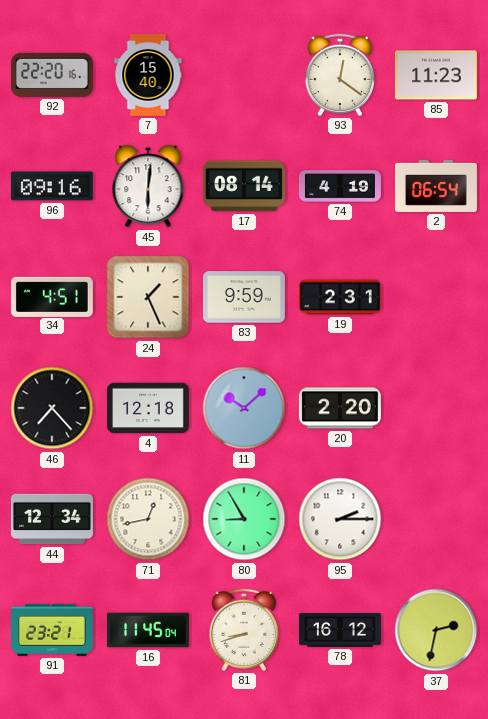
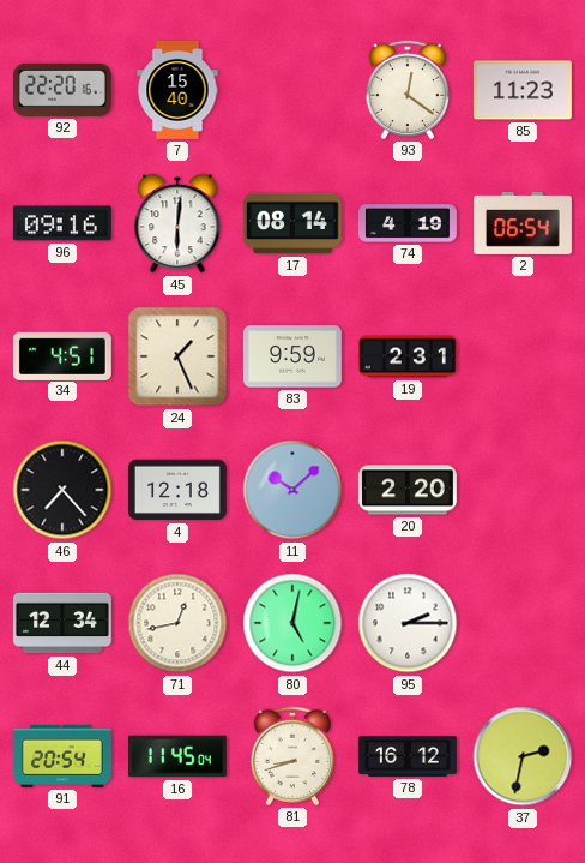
80: 8:55 -> 5:02
91: 23:21 -> 20:54
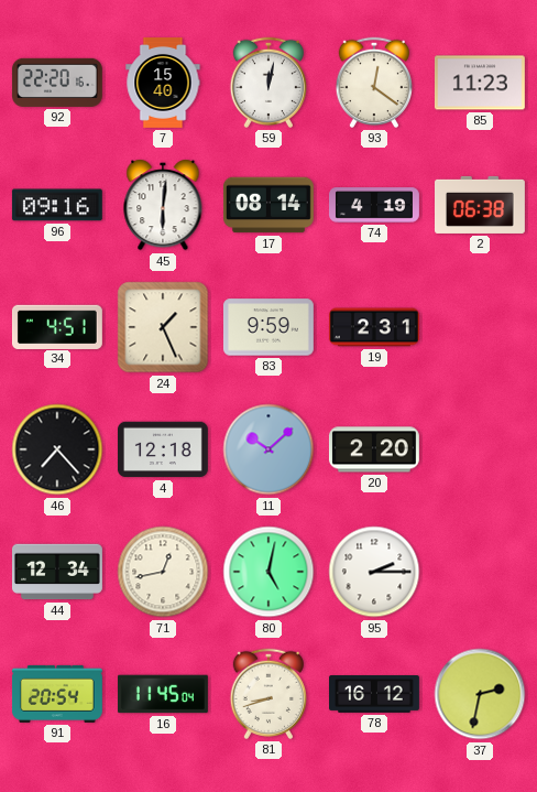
59: none -> 12:02
2: 06:54 -> 06:38
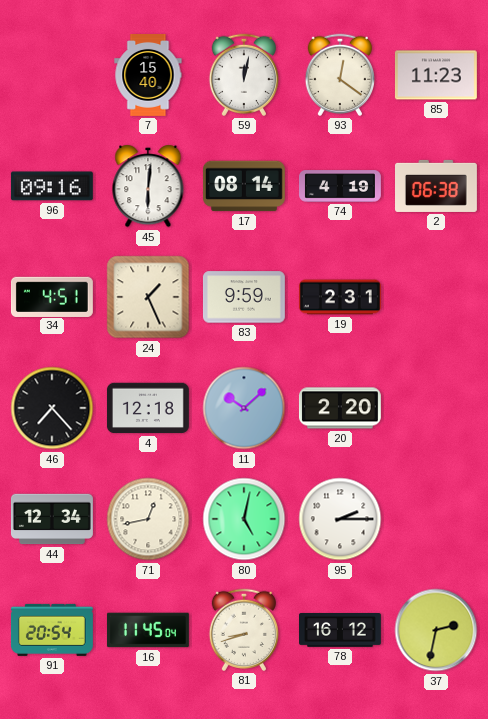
92: 22:20 -> none
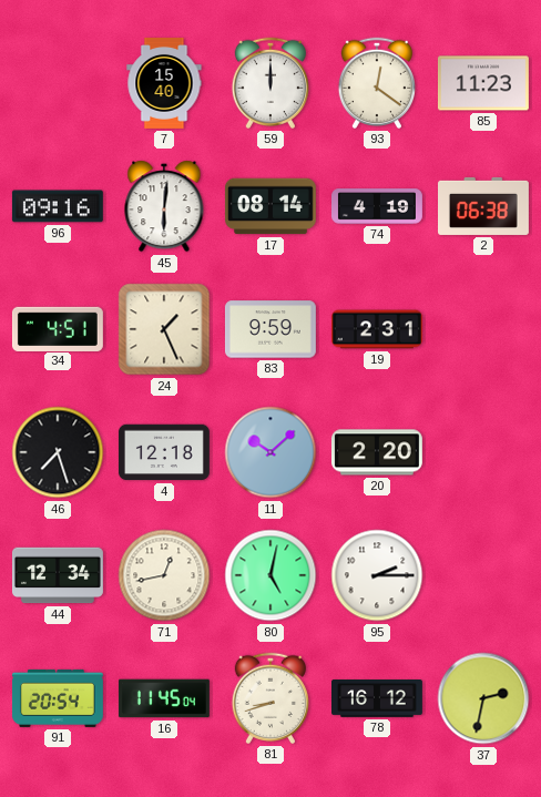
59: 12:02 -> 12:00
46: 7:23 -> 7:27
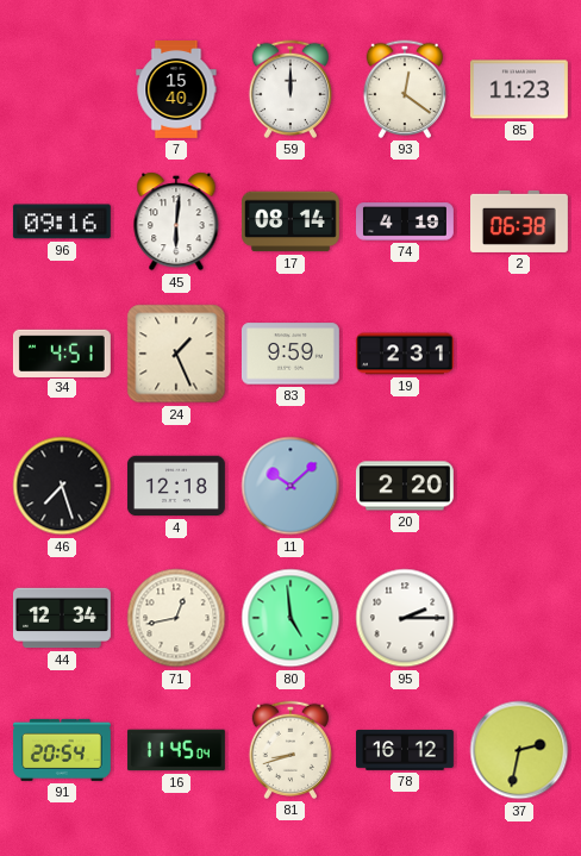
80: 5:02 -> 4:59
